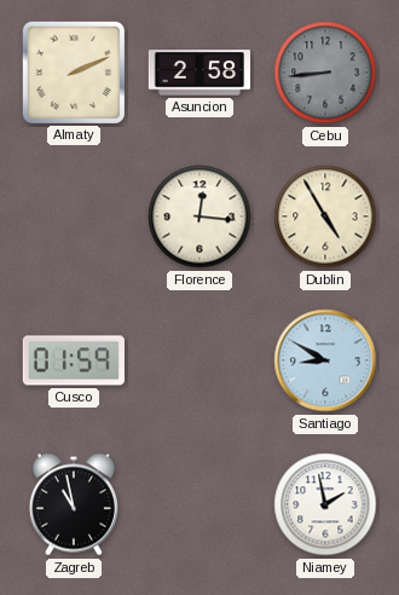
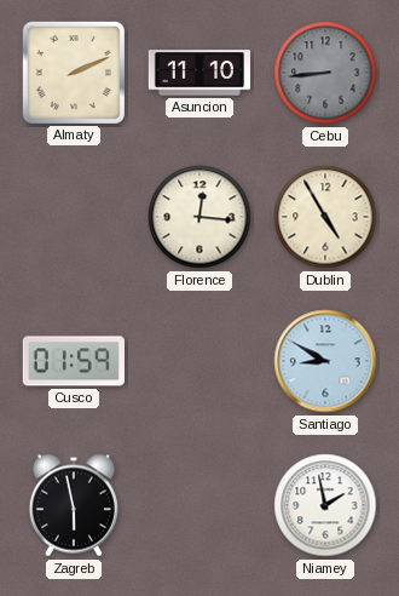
Asuncion: 2:58 -> 11:10
Zagreb: 10:58 -> 5:58
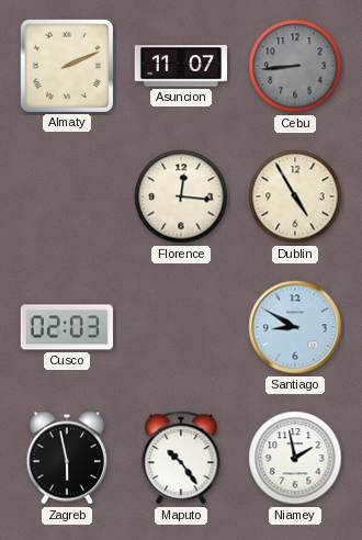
Asuncion: 11:10 -> 11:07
Cusco: 01:59 -> 02:03
Maputo: none -> 10:24
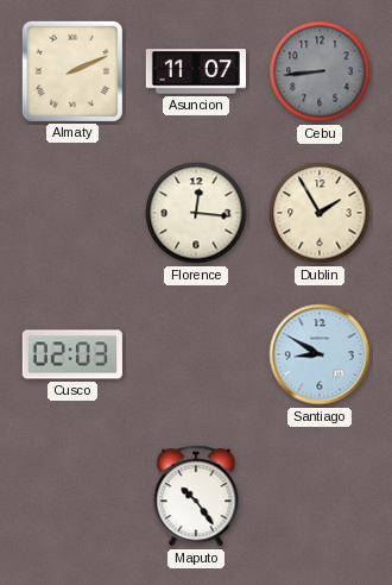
Dublin: 4:55 -> 1:55
Zagreb: 5:58 -> none
Niamey: 1:58 -> none
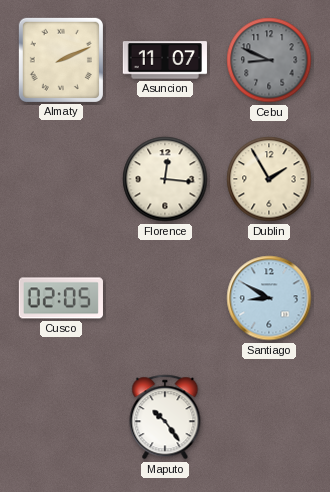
Cebu: 8:44 -> 8:49
Cusco: 02:03 -> 02:05
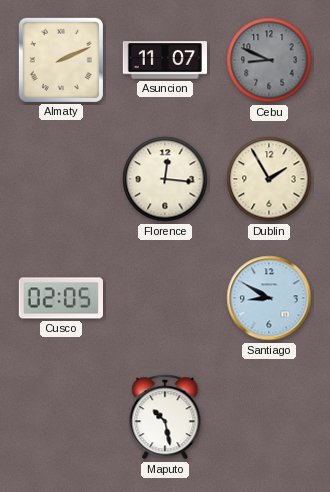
Maputo: 10:24 -> 10:28
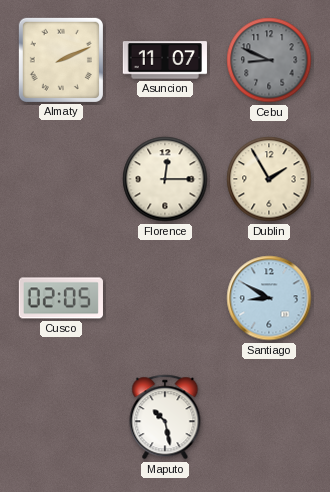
Florence: 12:16 -> 12:15
